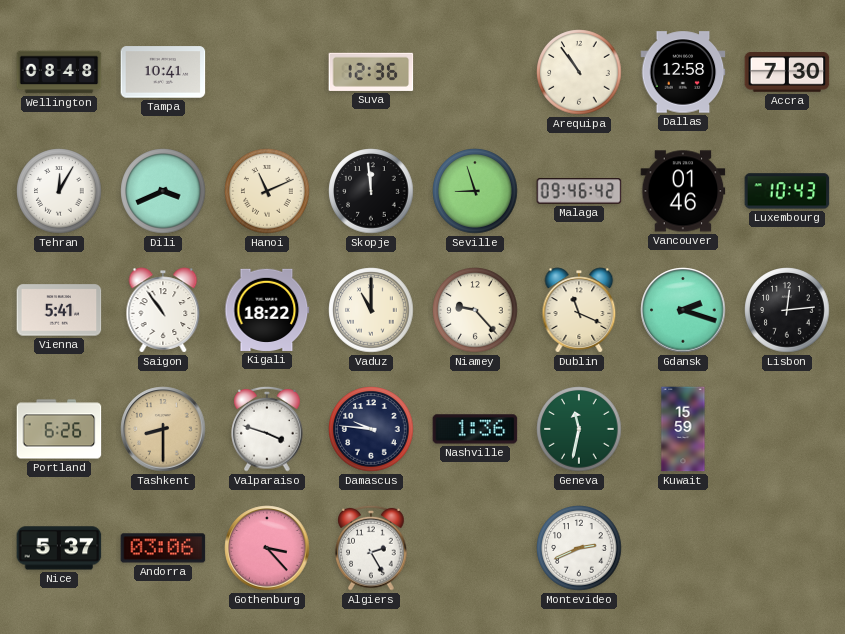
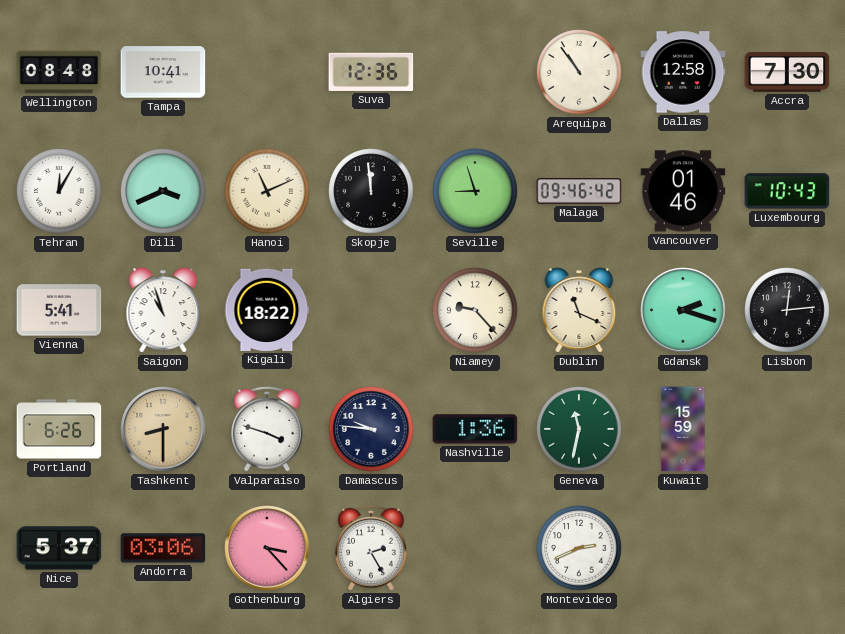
Saigon: 10:54 -> 10:57
Vaduz: 11:00 -> none
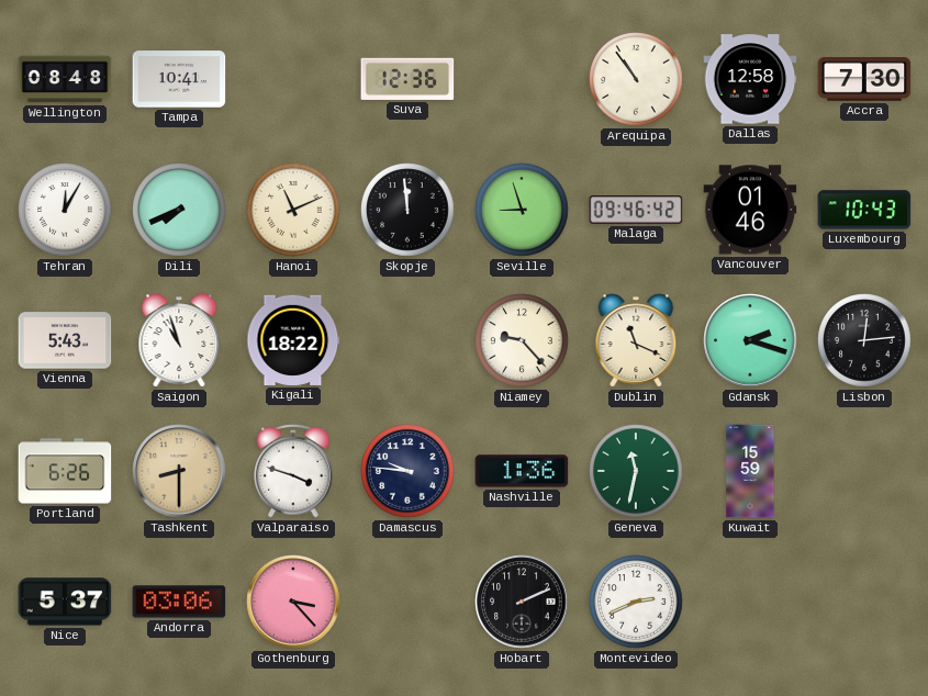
Dili: 3:41 -> 7:41
Vienna: 5:41 -> 5:43
Algiers: 2:25 -> none
Hobart: none -> 2:11
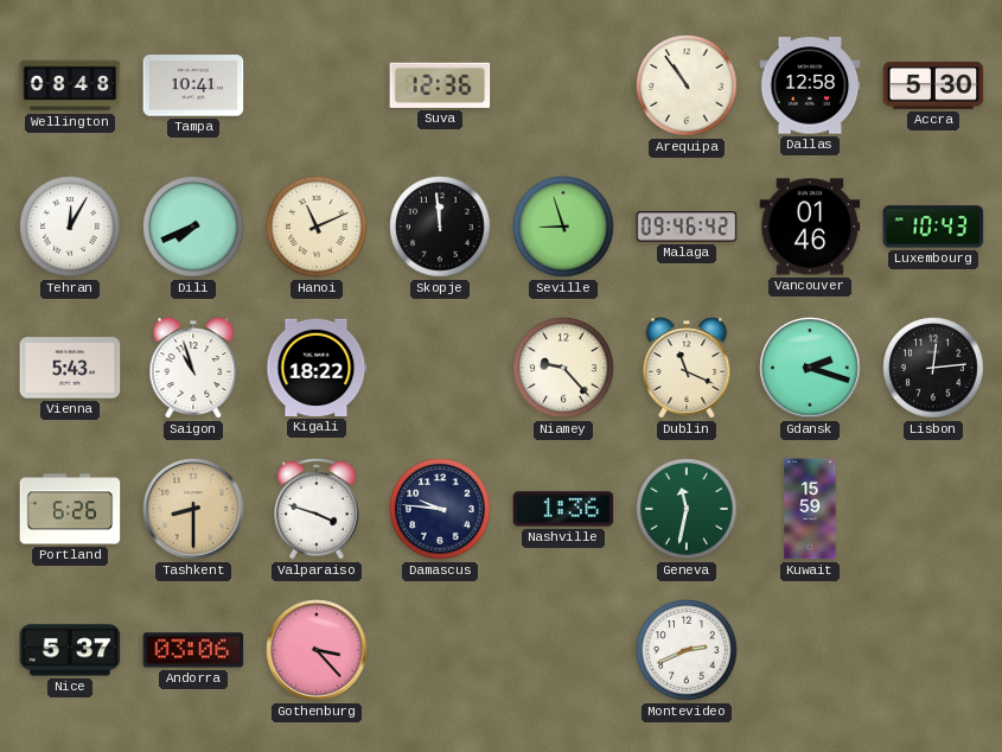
Accra: 7:30 -> 5:30
Hobart: 2:11 -> none
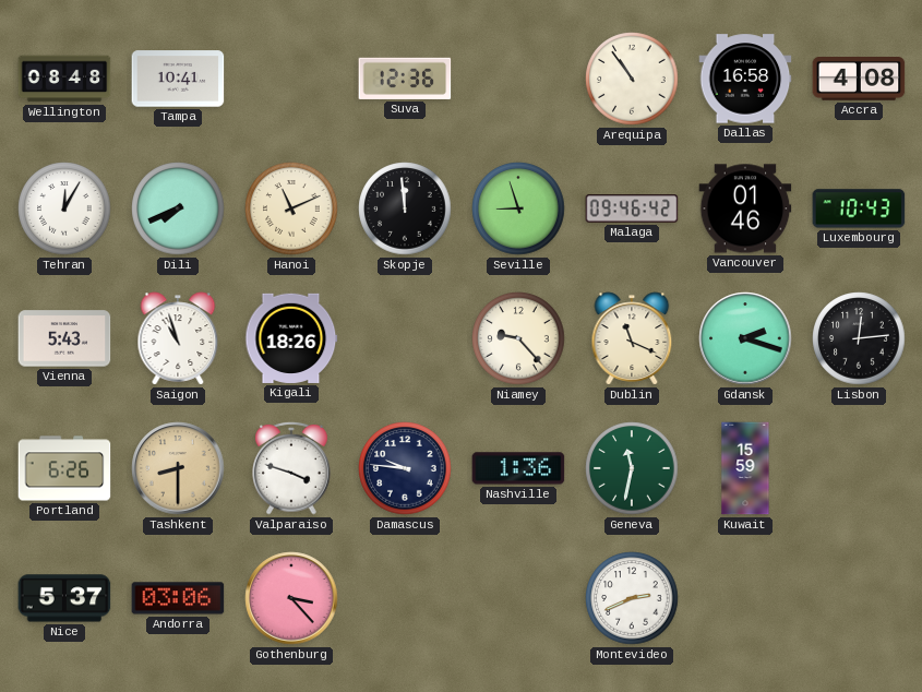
Dallas: 12:58 -> 16:58
Accra: 5:30 -> 4:08
Kigali: 18:22 -> 18:26
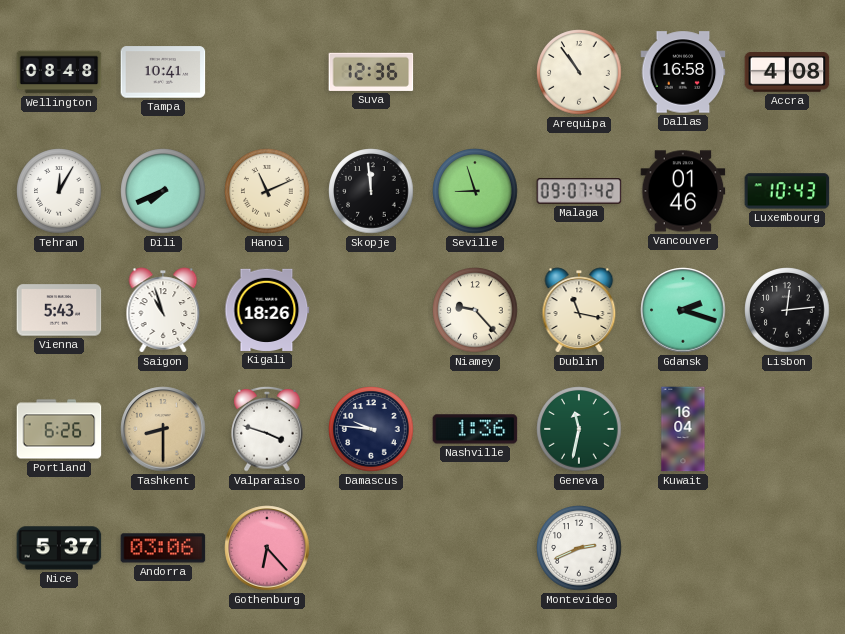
Malaga: 09:46 -> 09:07
Dublin: 11:19 -> 11:17
Kuwait: 15:59 -> 16:04
Gothenburg: 3:23 -> 6:23
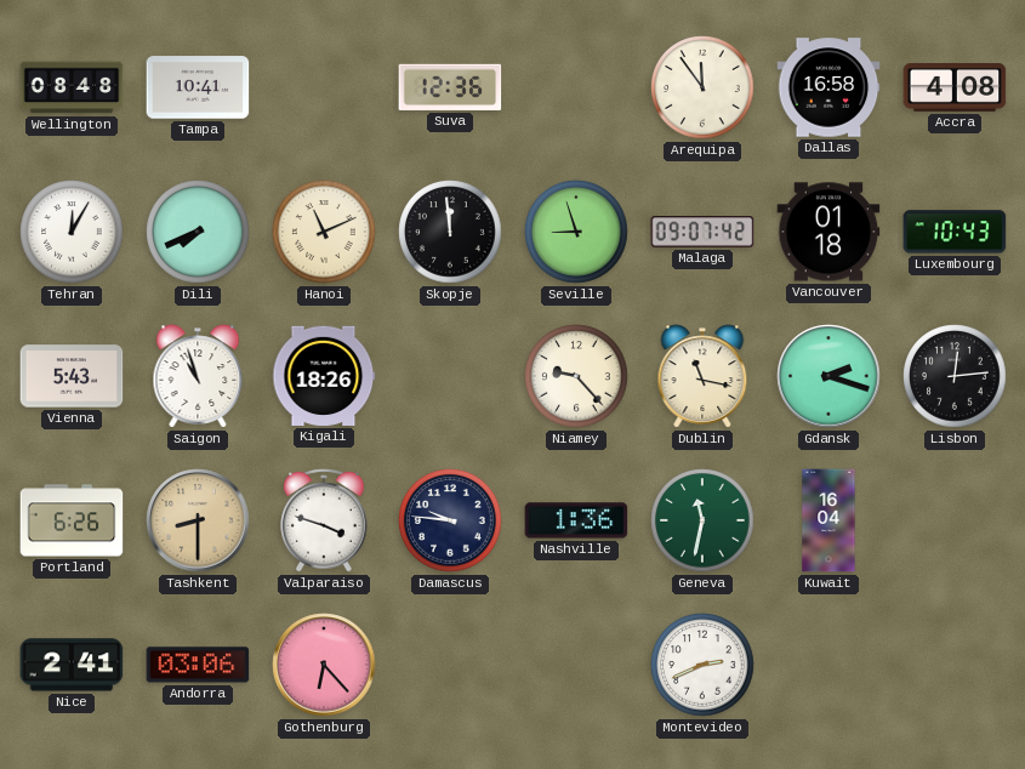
Arequipa: 10:54 -> 11:54
Vancouver: 01:46 -> 01:18
Nice: 5:37 -> 2:41
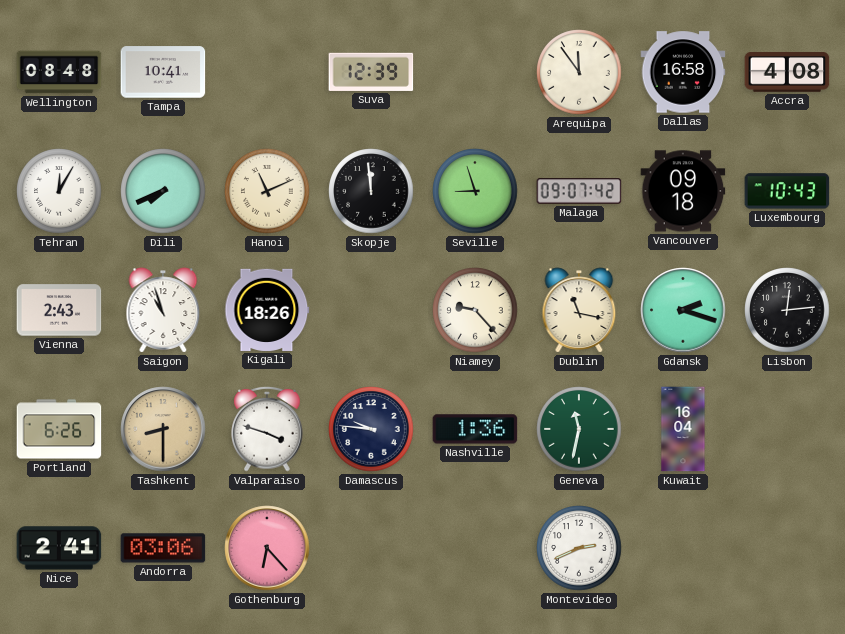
Suva: 12:36 -> 12:39
Vancouver: 01:18 -> 09:18
Vienna: 5:43 -> 2:43
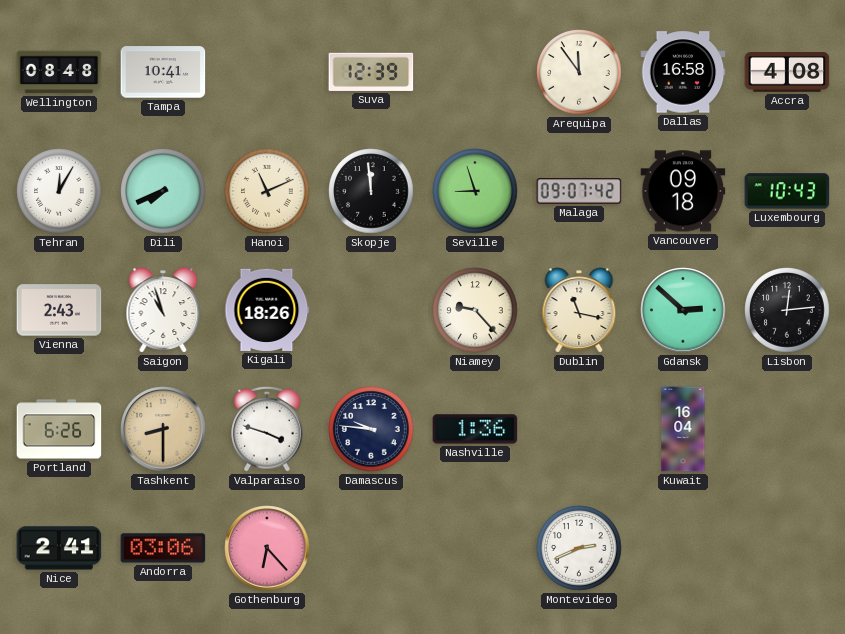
Gdansk: 2:18 -> 2:52
Geneva: 11:32 -> none
